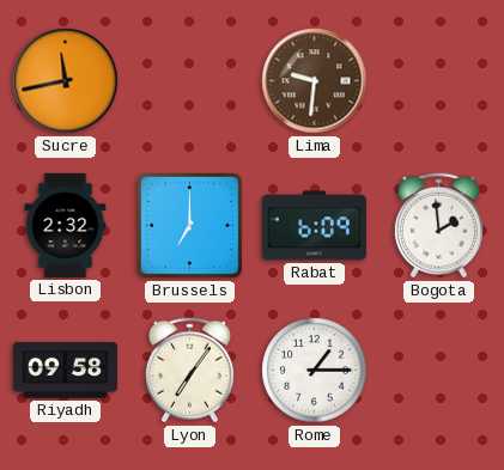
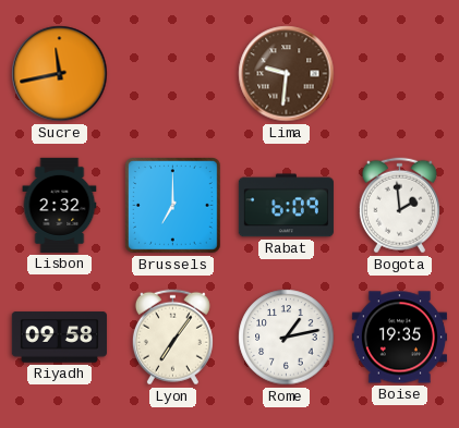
Rome: 1:15 -> 1:13
Boise: none -> 19:35
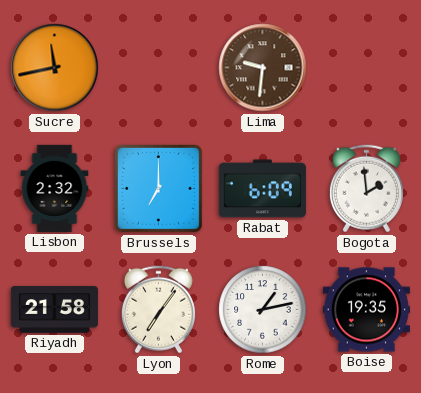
Riyadh: 09:58 -> 21:58
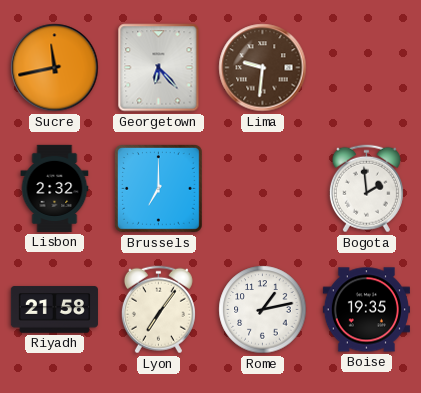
Georgetown: none -> 6:23
Rabat: 6:09 -> none
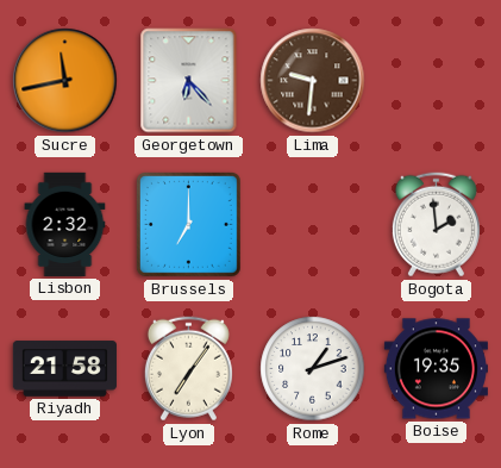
Rome: 1:13 -> 1:12
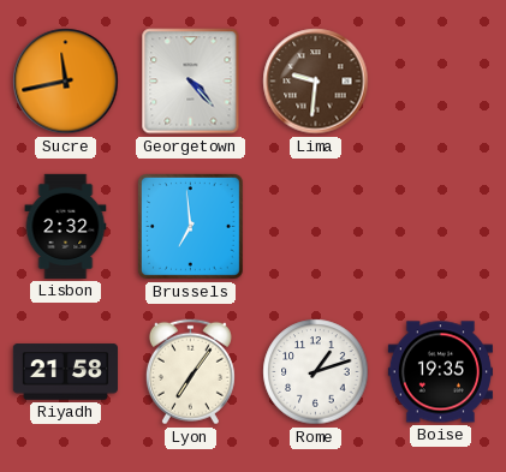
Georgetown: 6:23 -> 4:23
Brussels: 7:00 -> 6:59
Bogota: 1:59 -> none
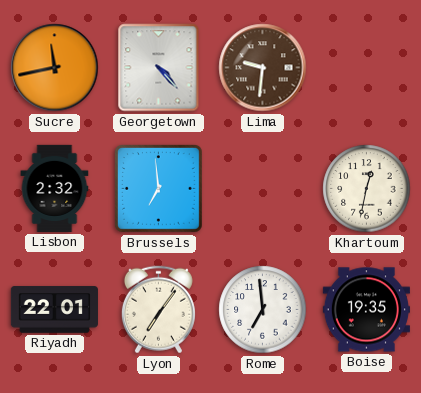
Khartoum: none -> 12:32
Riyadh: 21:58 -> 22:01
Rome: 1:12 -> 6:59
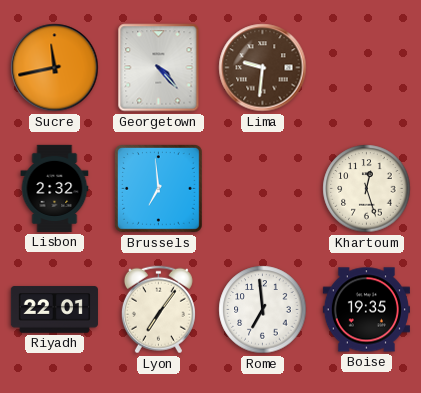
Khartoum: 12:32 -> 12:27
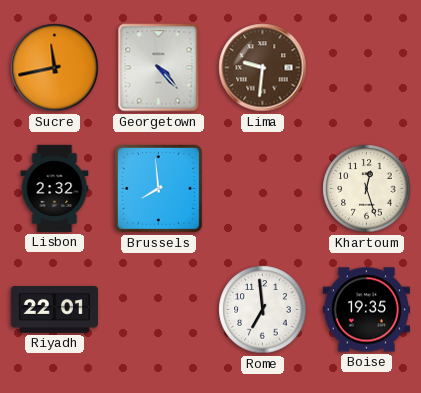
Brussels: 6:59 -> 7:59
Lyon: 7:06 -> none
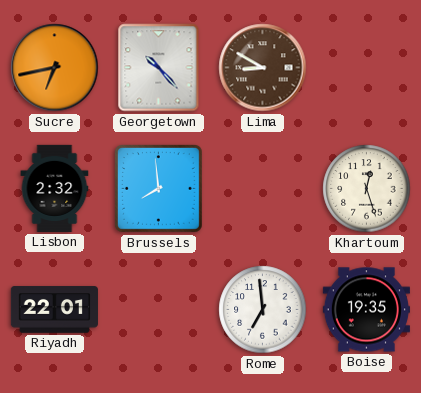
Sucre: 11:43 -> 6:43
Georgetown: 4:23 -> 10:23
Lima: 9:31 -> 8:50
